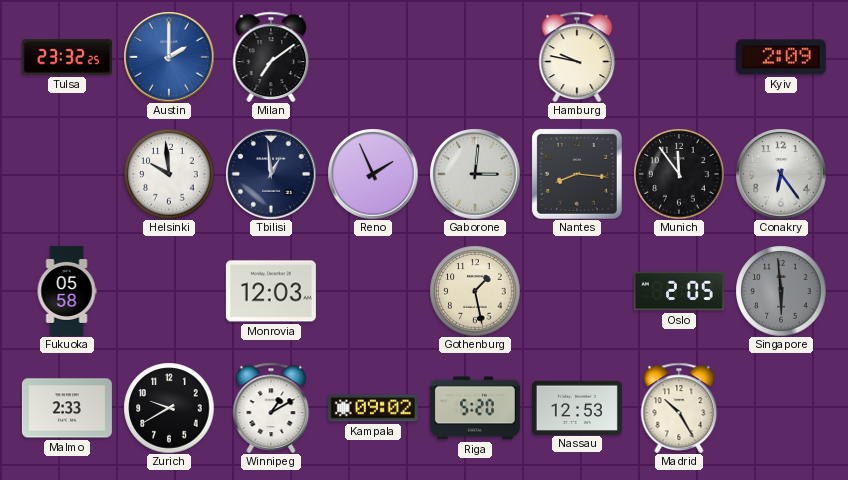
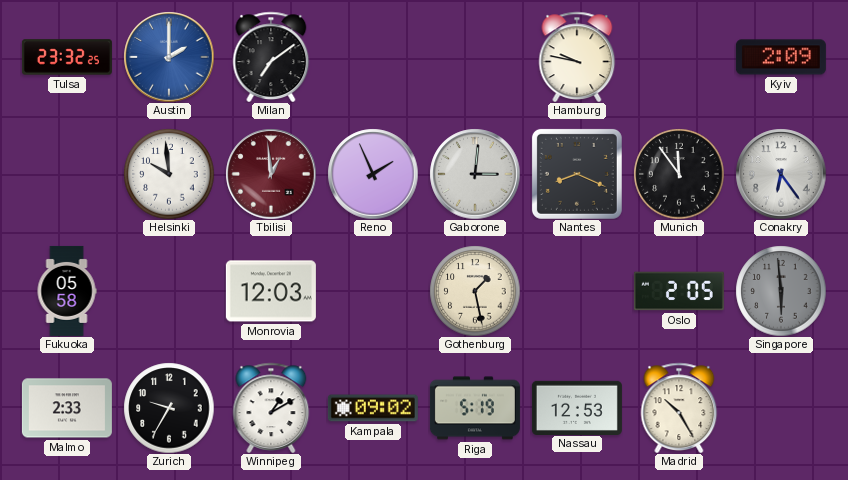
Tbilisi dial: navy -> burgundy
Nantes: 8:16 -> 8:19
Zurich: 9:40 -> 9:35
Riga: 5:20 -> 5:19
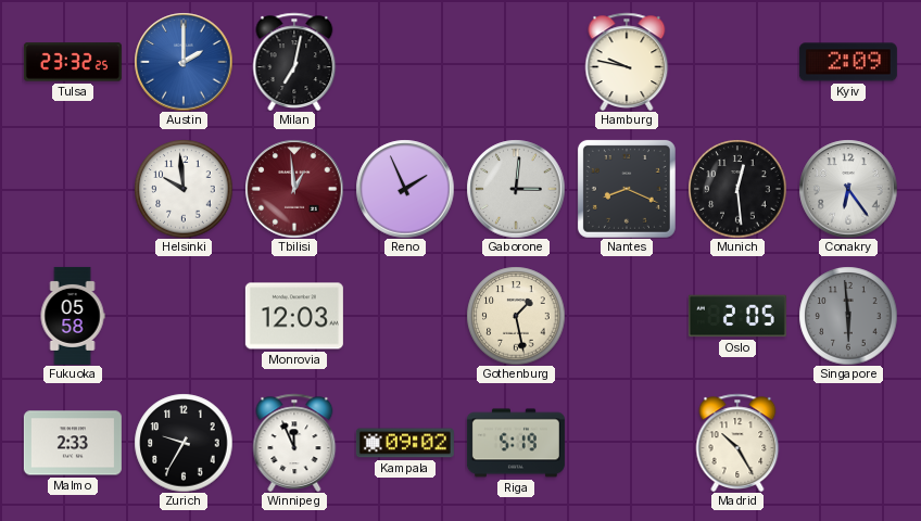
Milan: 7:09 -> 7:02
Munich: 11:54 -> 12:29
Winnipeg: 1:10 -> 11:56
Nassau: 12:53 -> none
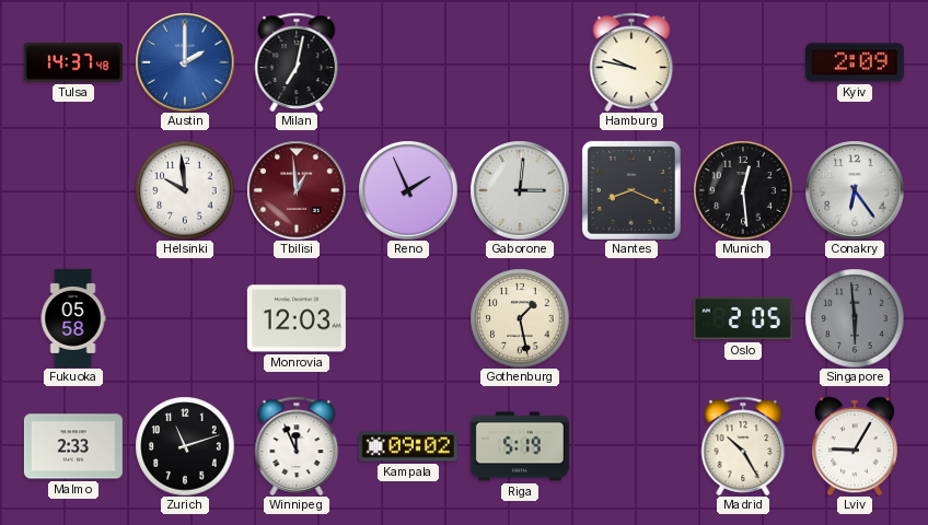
Tulsa: 23:32 -> 14:37
Zurich: 9:35 -> 11:12
Lviv: none -> 9:05
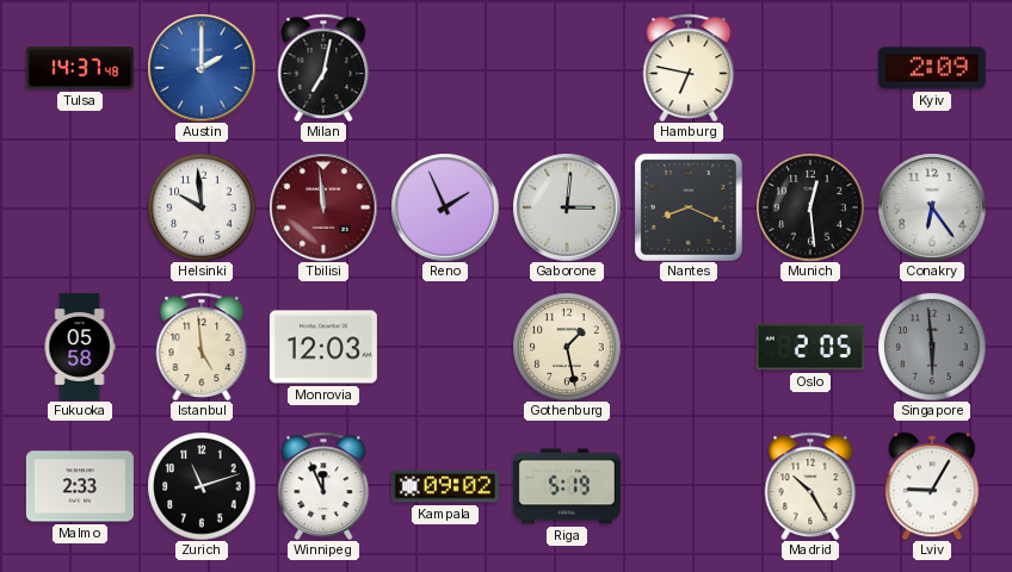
Hamburg: 9:47 -> 6:47
Tbilisi: 12:59 -> 11:59
Istanbul: none -> 4:59
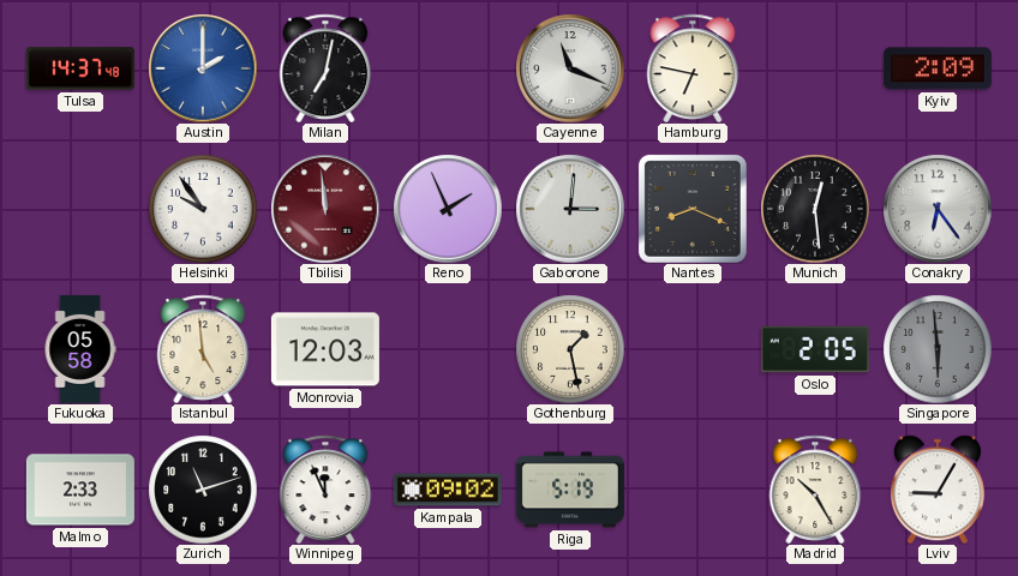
Cayenne: none -> 11:19
Helsinki: 9:59 -> 9:54
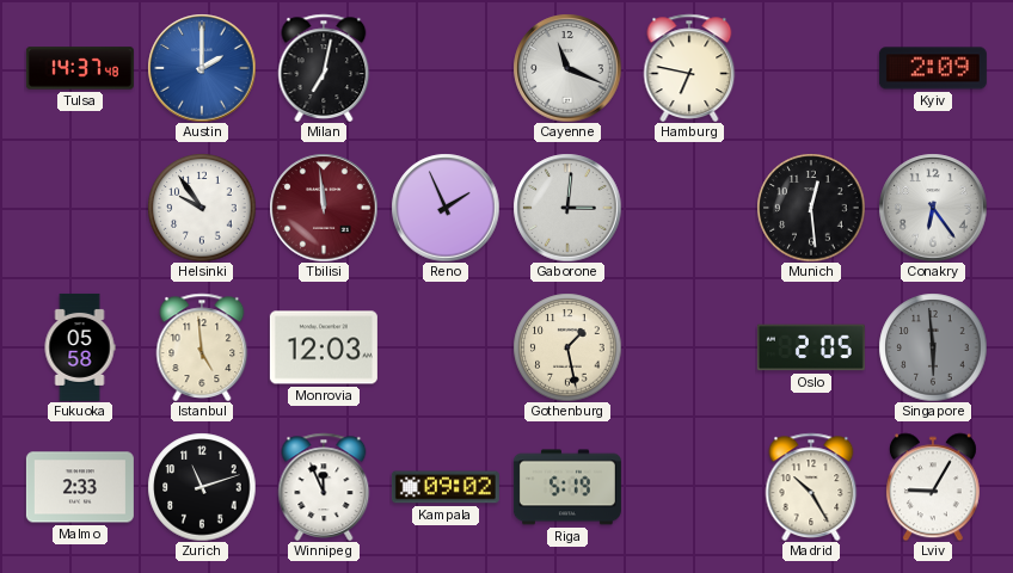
Nantes: 8:19 -> none
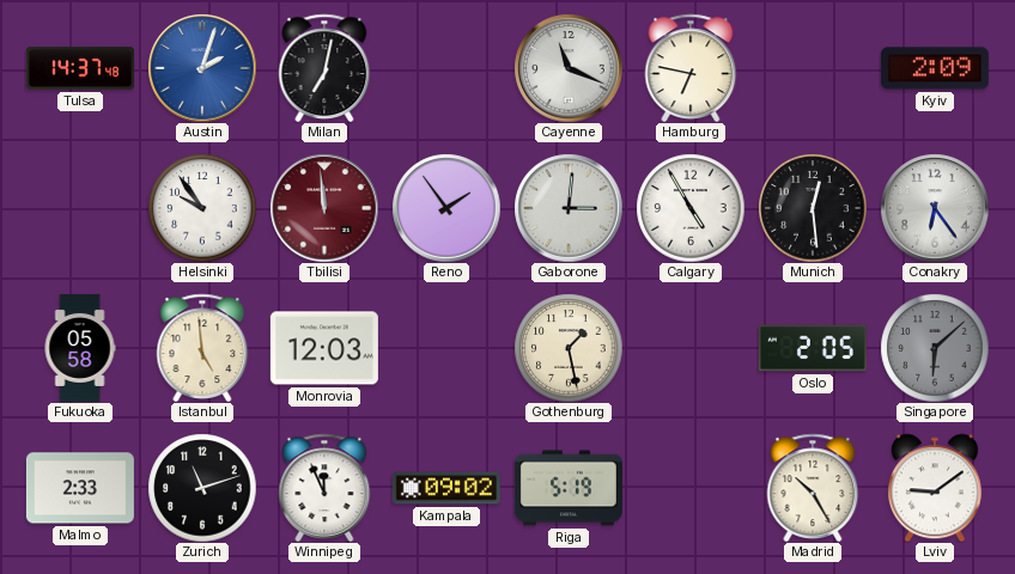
Austin: 2:00 -> 2:03
Reno: 1:56 -> 1:54
Calgary: none -> 4:55
Singapore: 5:59 -> 6:08
Lviv: 9:05 -> 9:09
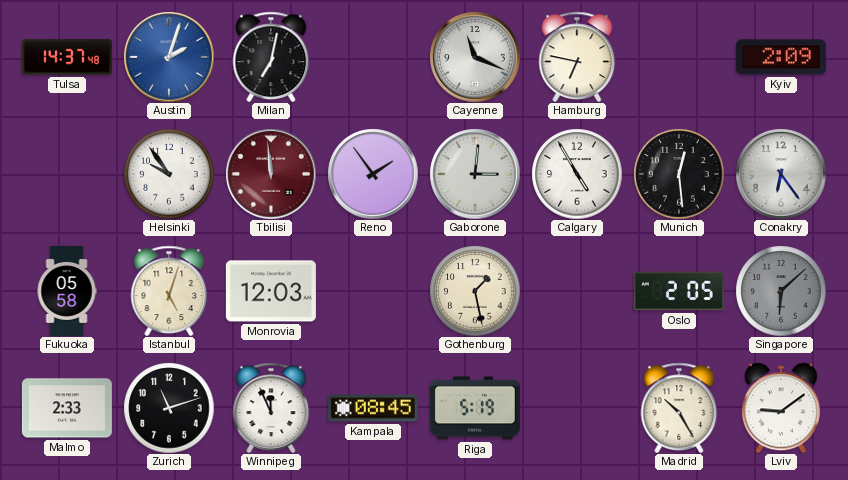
Istanbul: 4:59 -> 5:03
Kampala: 09:02 -> 08:45
